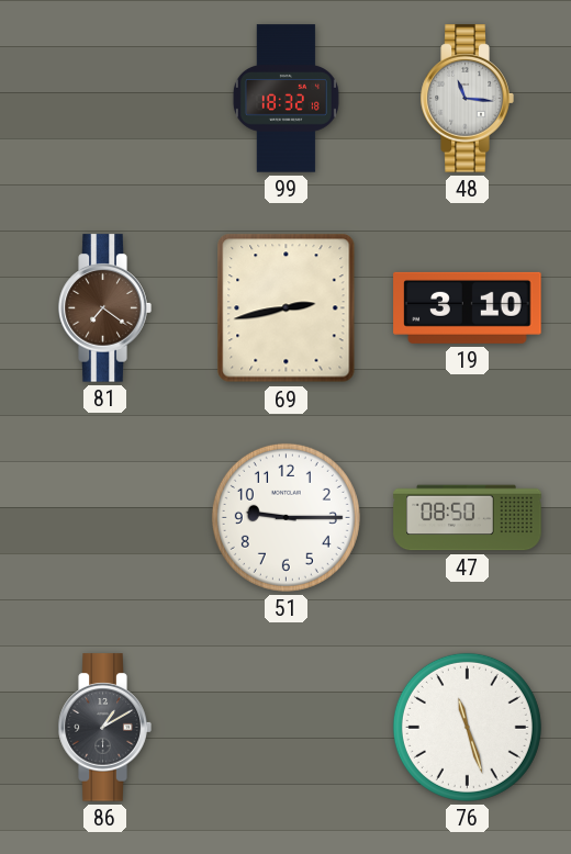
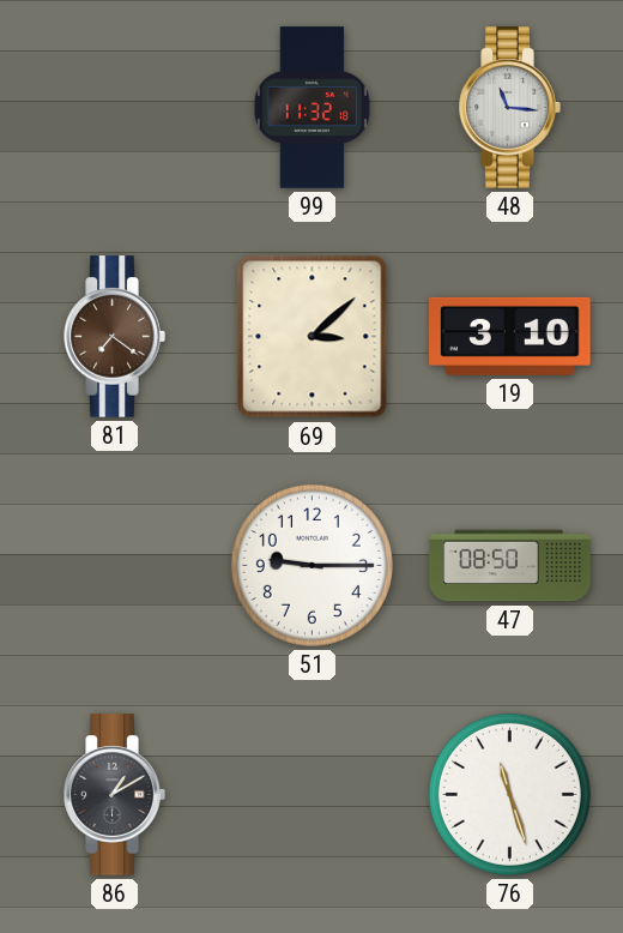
99: 18:32 -> 11:32
69: 2:43 -> 3:08
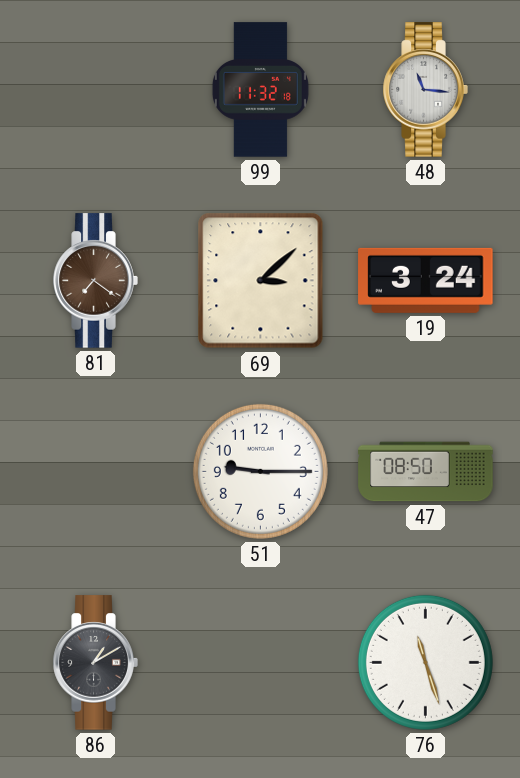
19: 3:10 -> 3:24
